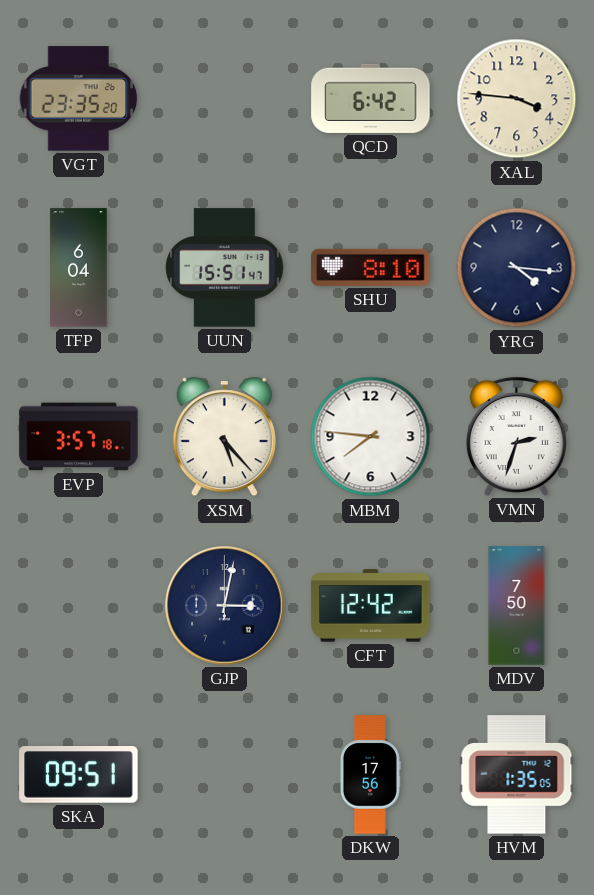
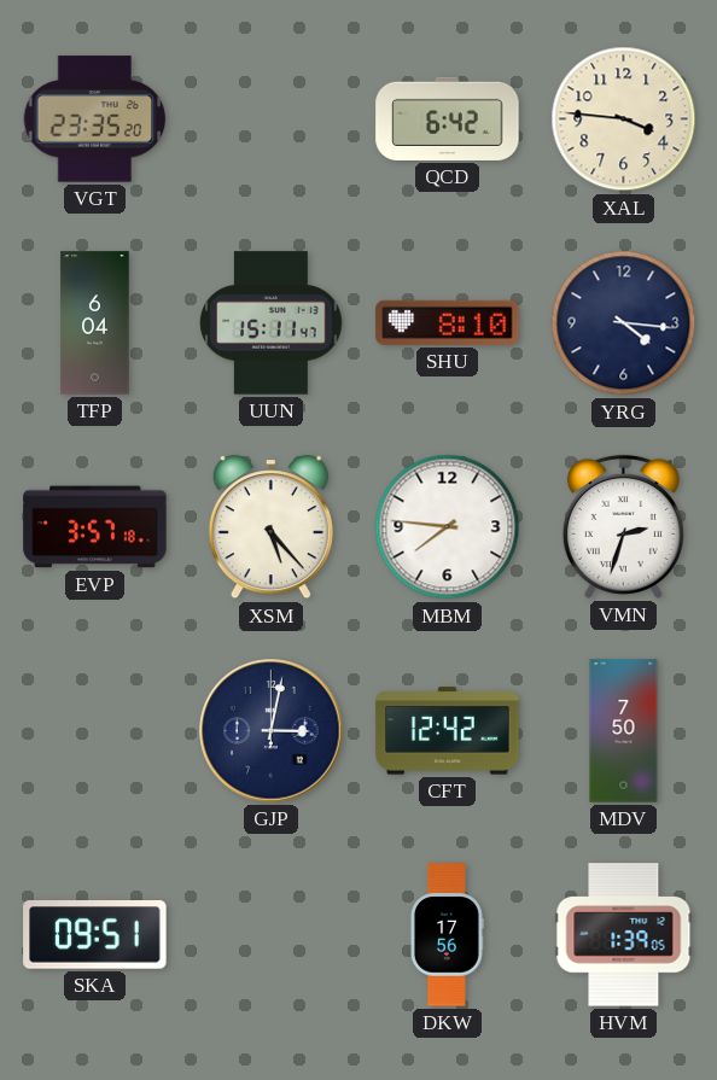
UUN: 15:51 -> 15:11
HVM: 1:35 -> 1:39
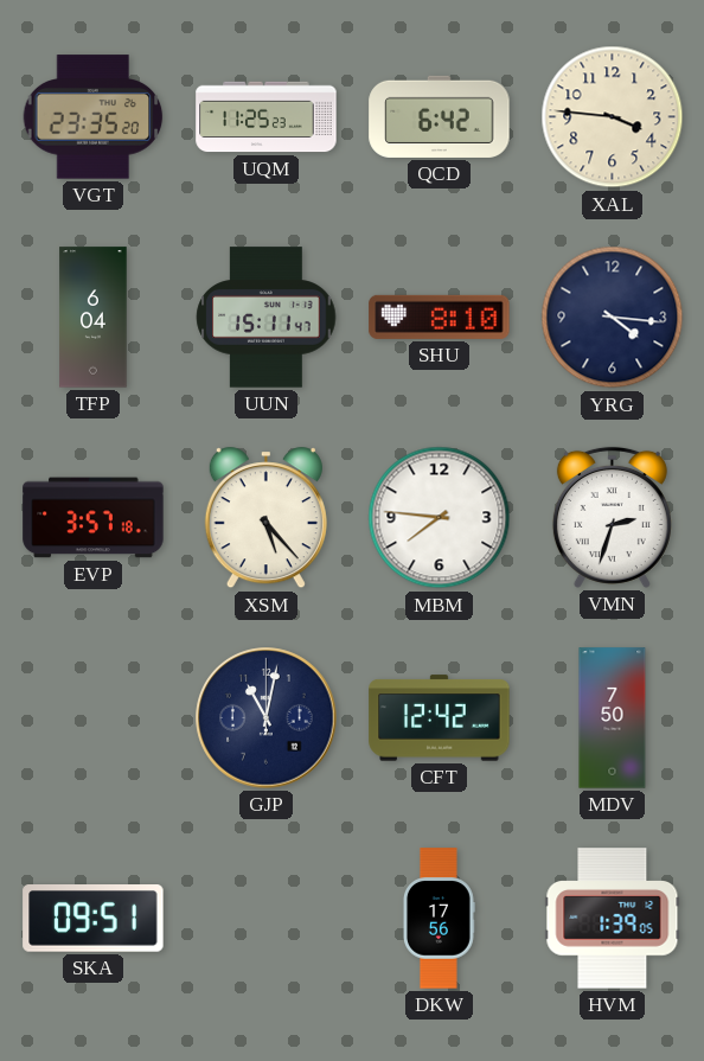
UQM: none -> 11:25
GJP: 3:02 -> 11:02
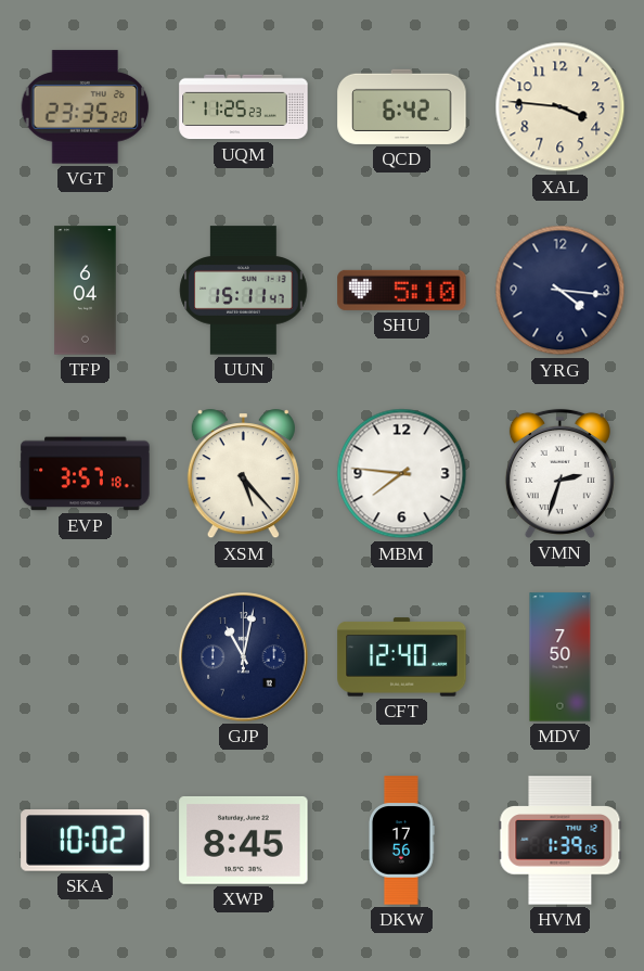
SHU: 8:10 -> 5:10
CFT: 12:42 -> 12:40
SKA: 09:51 -> 10:02
XWP: none -> 8:45
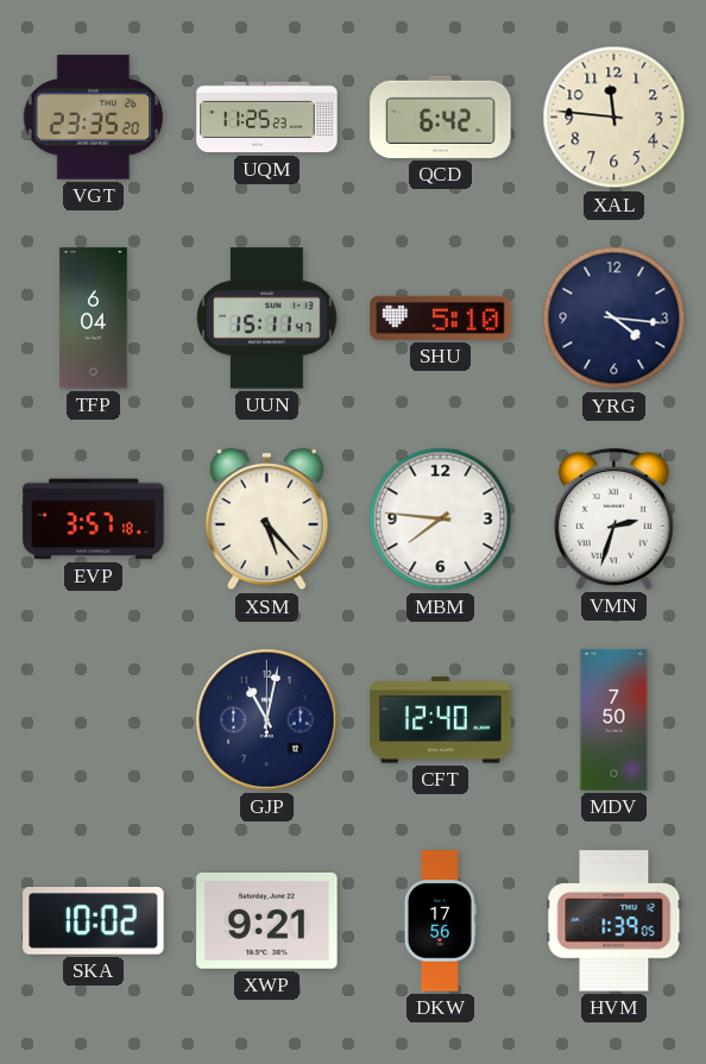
XAL: 3:46 -> 11:46
XWP: 8:45 -> 9:21
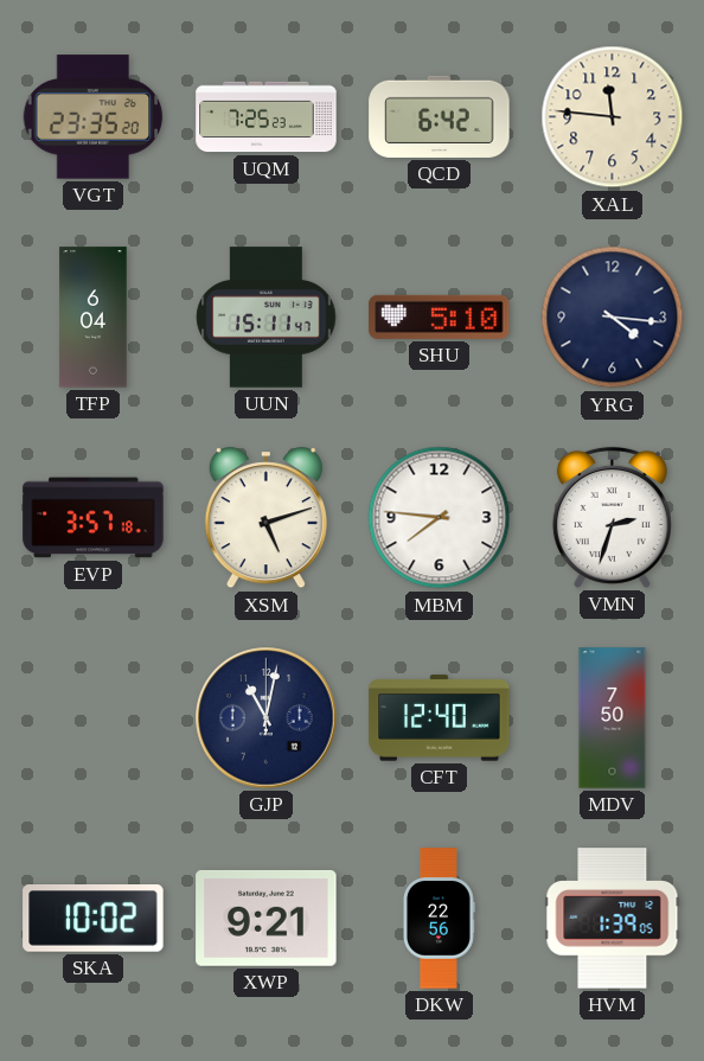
UQM: 11:25 -> 7:25
XSM: 5:23 -> 5:12
DKW: 17:56 -> 22:56
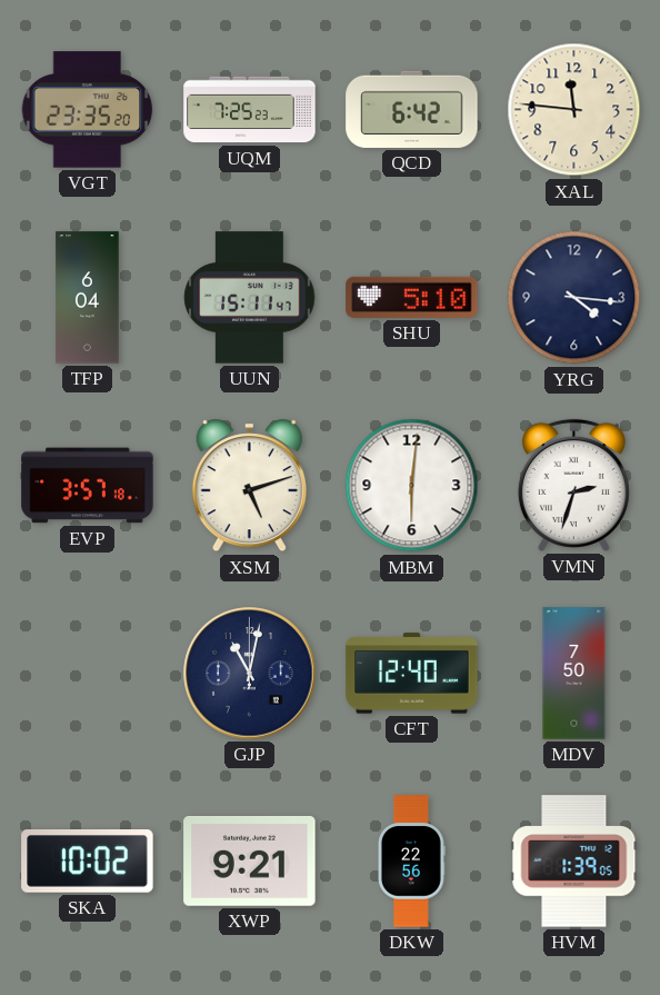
MBM: 7:46 -> 6:01
